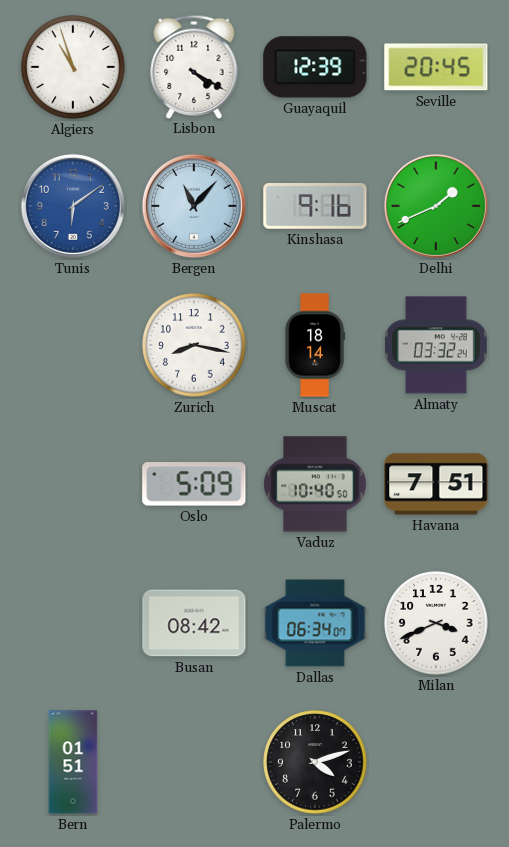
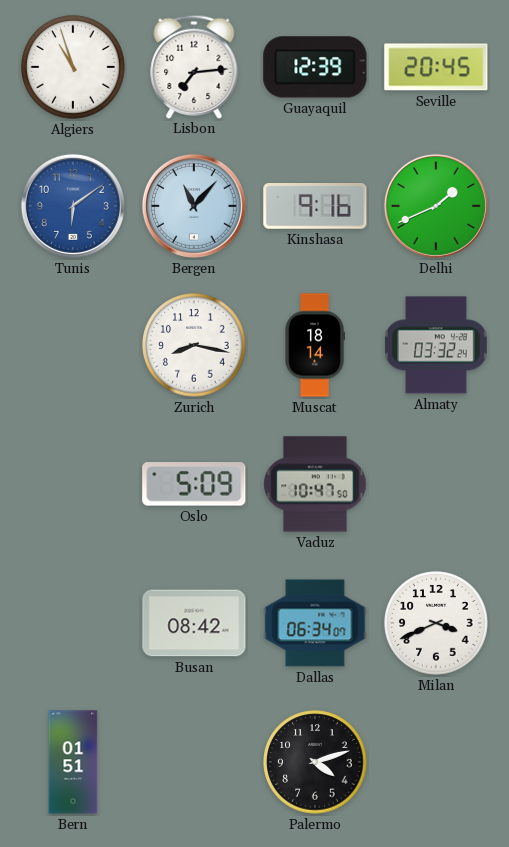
Lisbon: 4:20 -> 7:14
Vaduz: 10:40 -> 10:47
Havana: 7:51 -> none
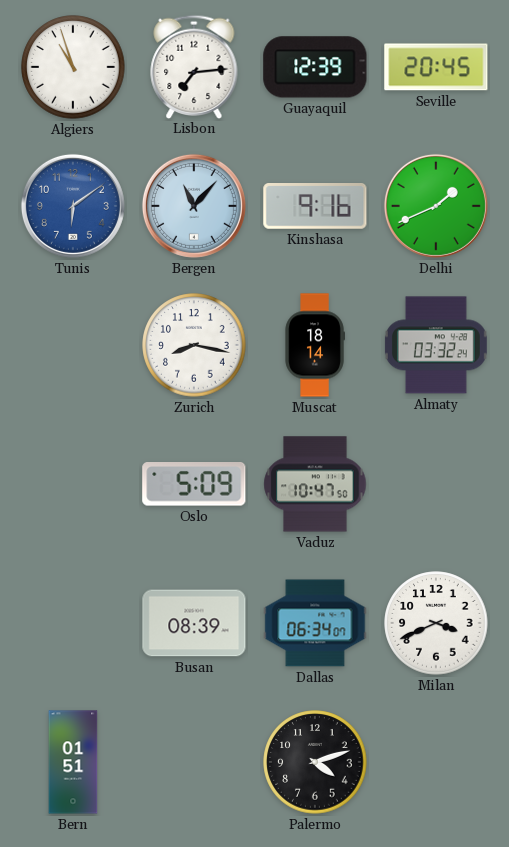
Busan: 08:42 -> 08:39
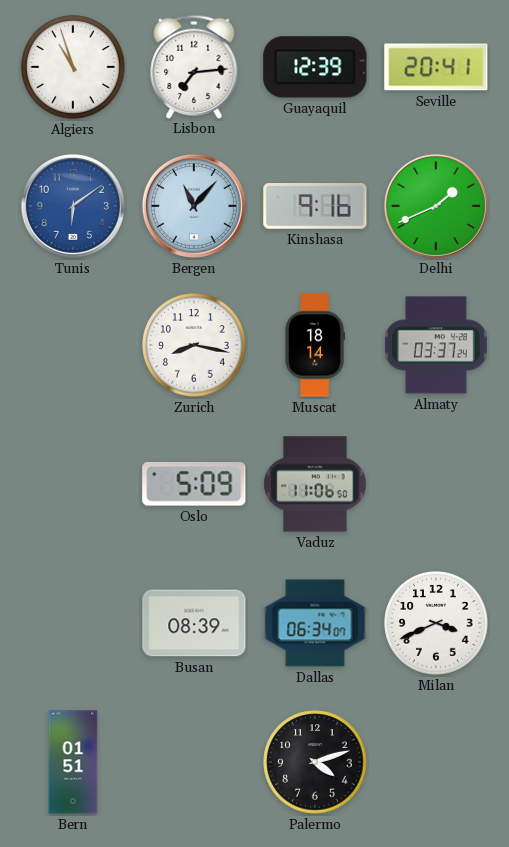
Seville: 20:45 -> 20:41
Almaty: 03:32 -> 03:37
Vaduz: 10:47 -> 11:06
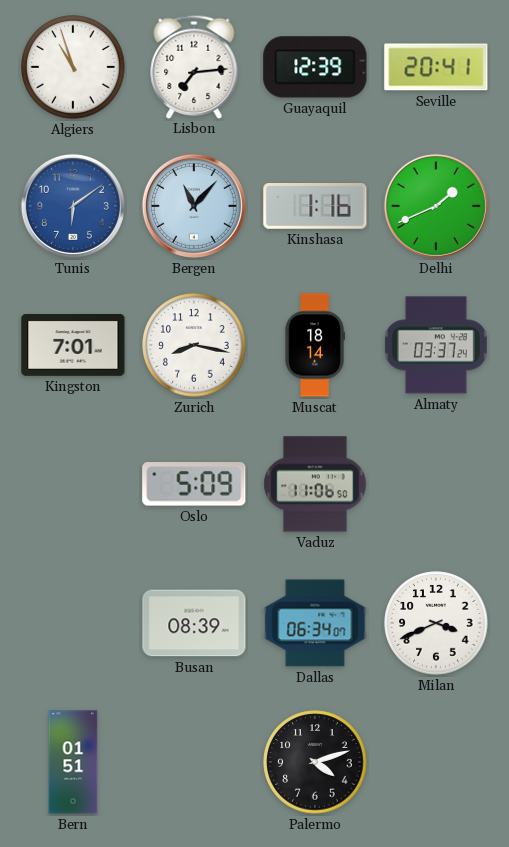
Kinshasa: 9:16 -> 1:16
Kingston: none -> 7:01
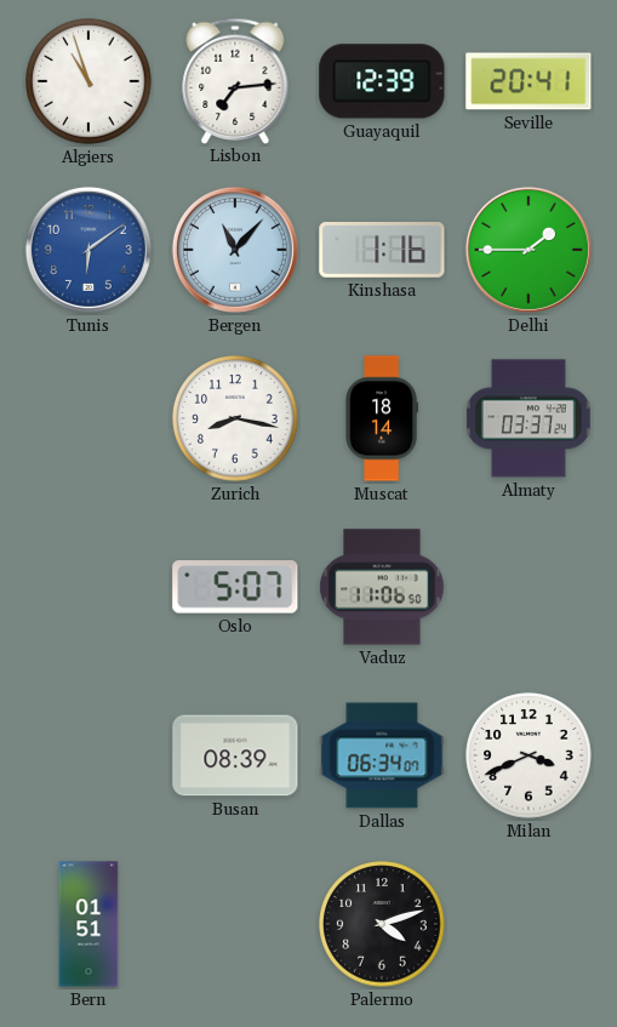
Delhi: 1:41 -> 1:45
Kingston: 7:01 -> none
Oslo: 5:09 -> 5:07
